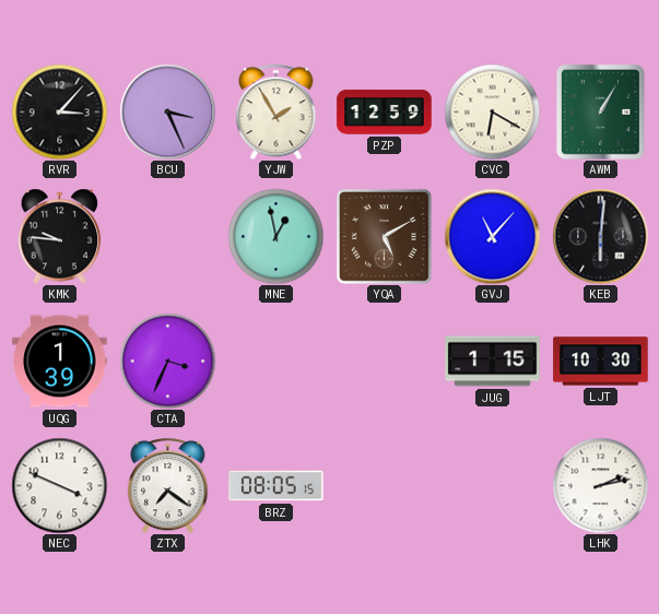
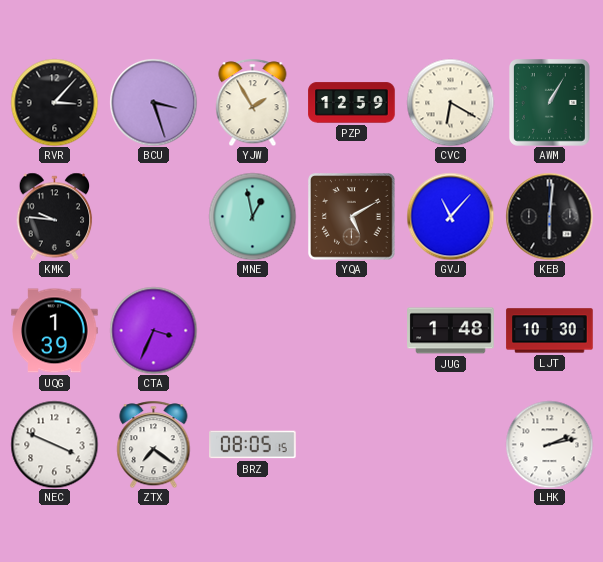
BCU: 3:26 -> 3:27
JUG: 1:15 -> 1:48
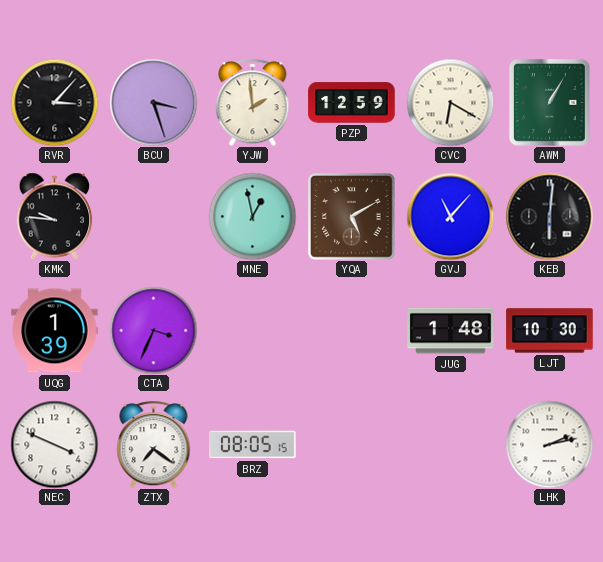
YJW: 1:55 -> 1:59
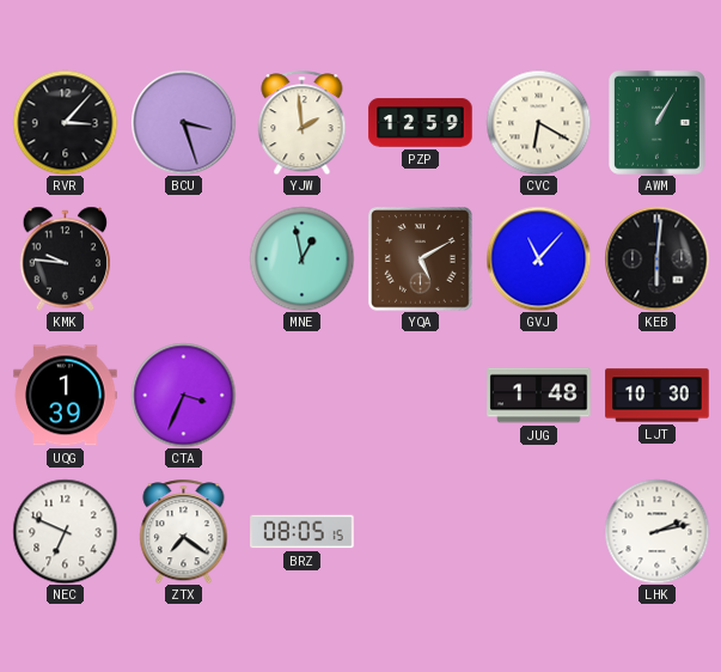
NEC: 3:49 -> 6:49
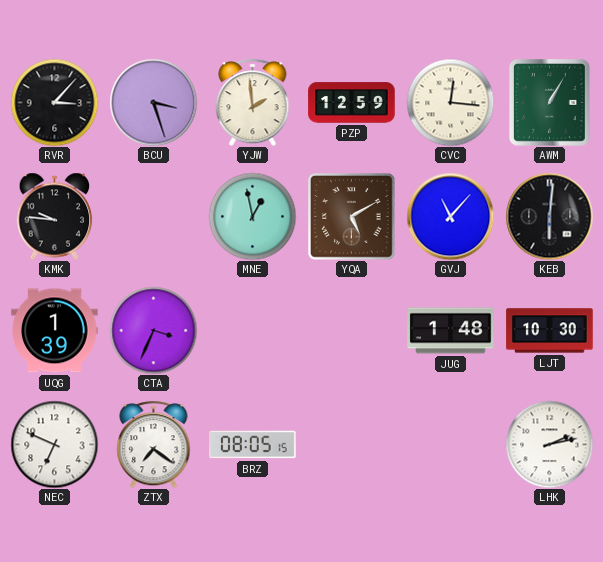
CVC: 6:20 -> 12:16
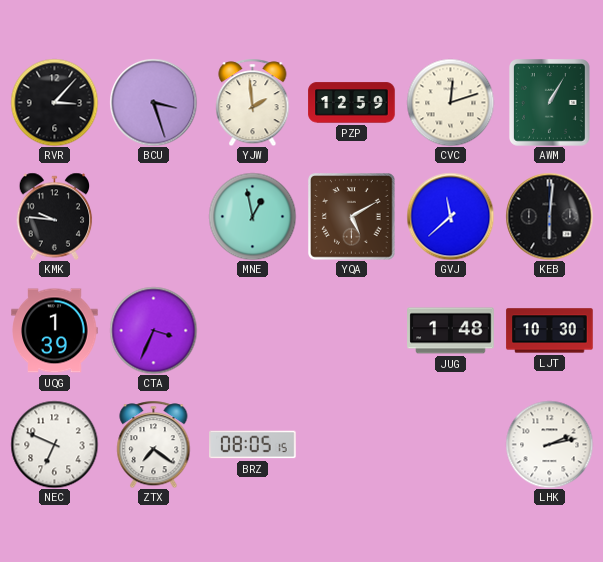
CVC: 12:16 -> 12:12
GVJ: 11:07 -> 11:38
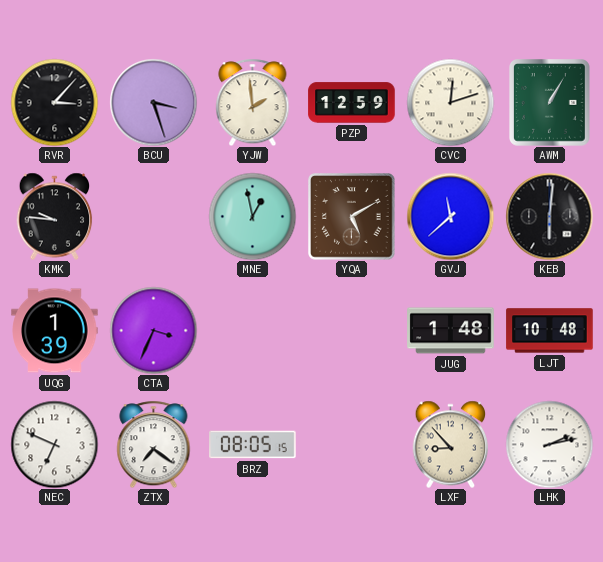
LJT: 10:30 -> 10:48
LXF: none -> 8:53
